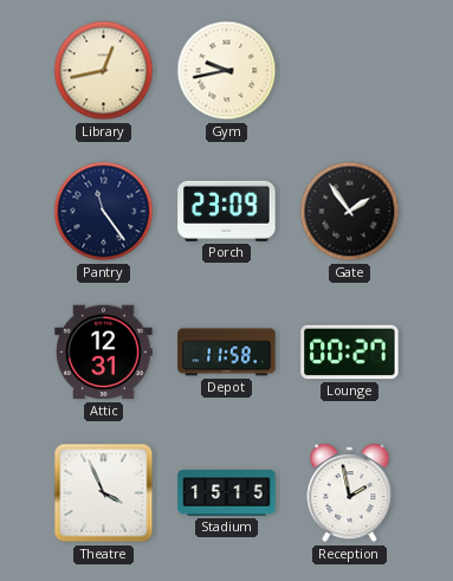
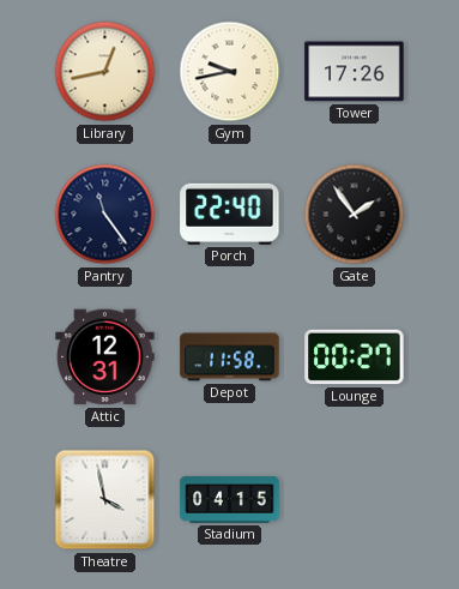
Tower: none -> 17:26
Porch: 23:09 -> 22:40
Theatre: 3:56 -> 3:58
Stadium: 15:15 -> 04:15
Reception: 1:58 -> none
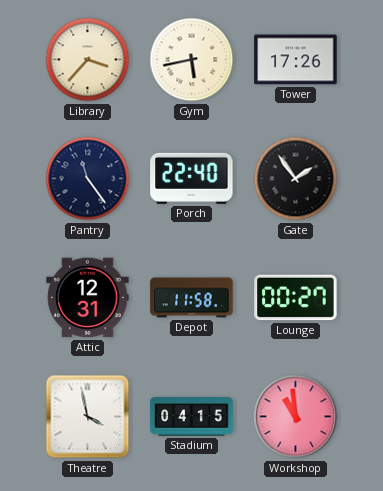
Library: 12:43 -> 3:37
Gym: 9:43 -> 5:43
Workshop: none -> 10:59
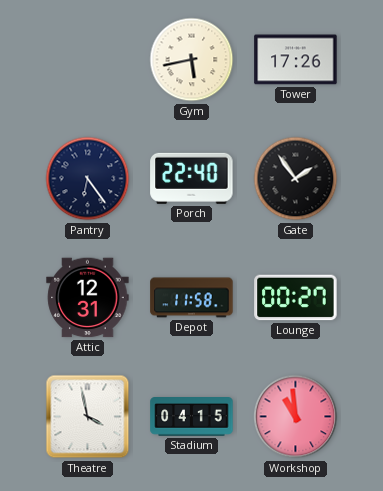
Library: 3:37 -> none
Pantry: 11:24 -> 6:24
